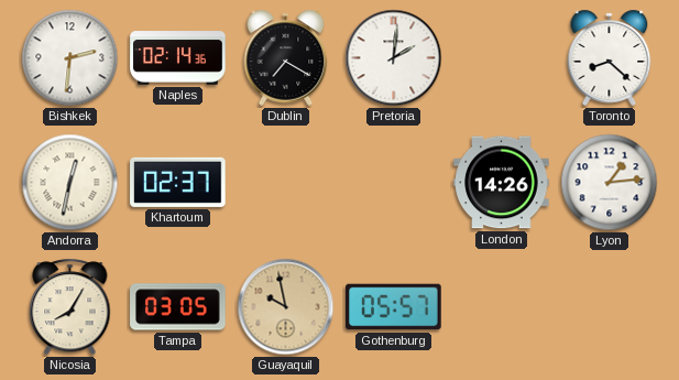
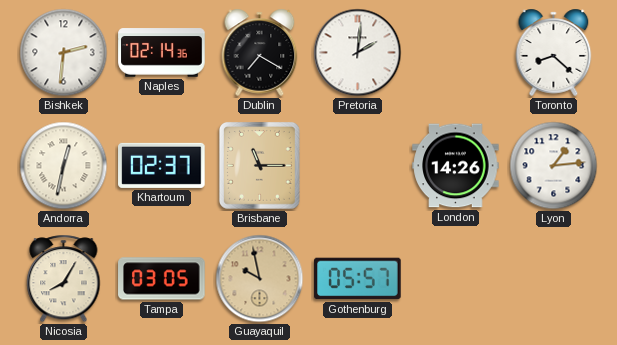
Brisbane: none -> 11:15
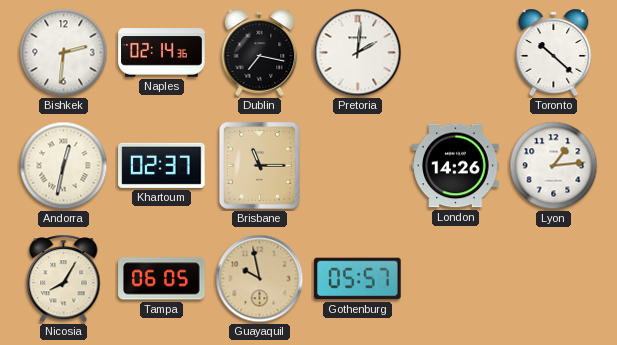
Dublin: 7:20 -> 7:17
Toronto: 8:22 -> 10:22
Tampa: 03:05 -> 06:05
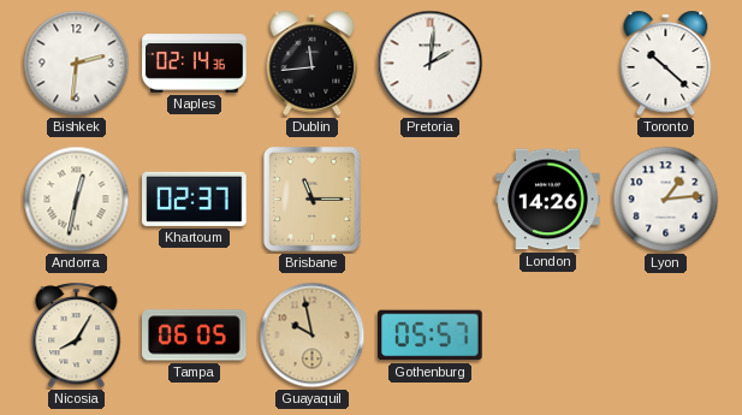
Dublin: 7:17 -> 11:44
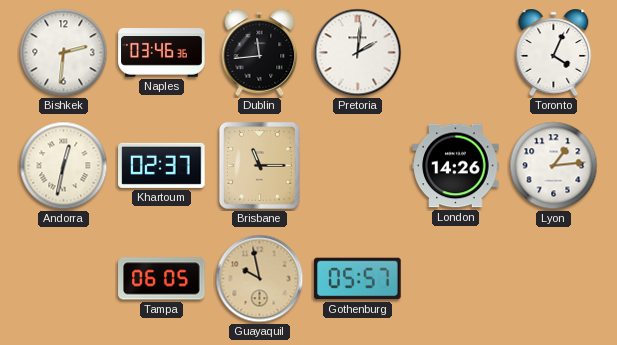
Naples: 02:14 -> 03:46
Toronto: 10:22 -> 4:04
Nicosia: 8:05 -> none
